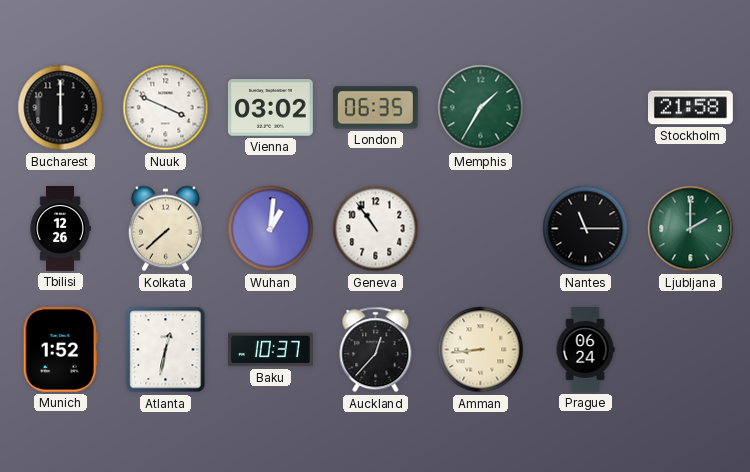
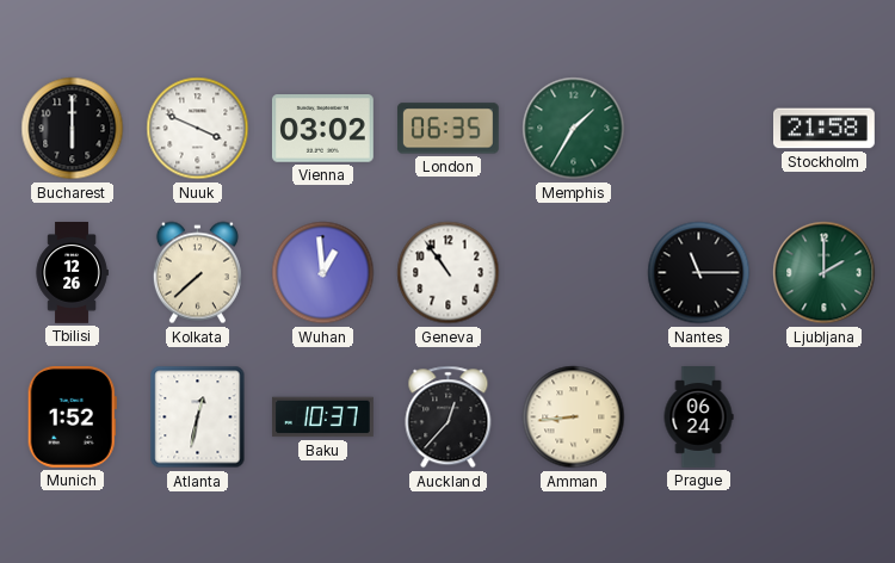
Wuhan: 1:01 -> 12:59
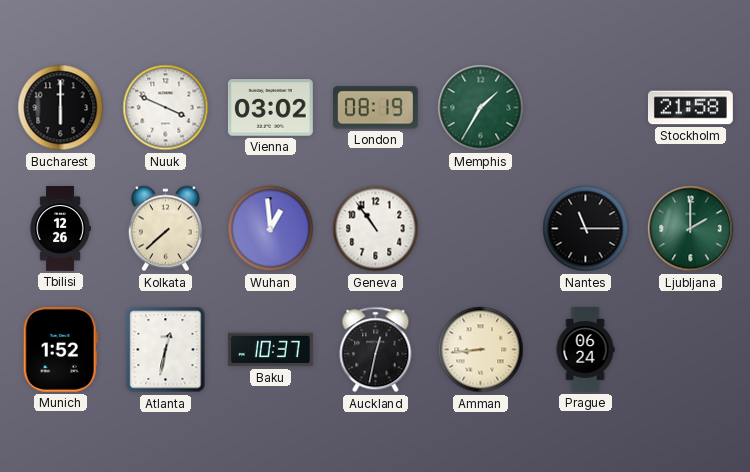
London: 06:35 -> 08:19
Auckland: 12:37 -> 12:32
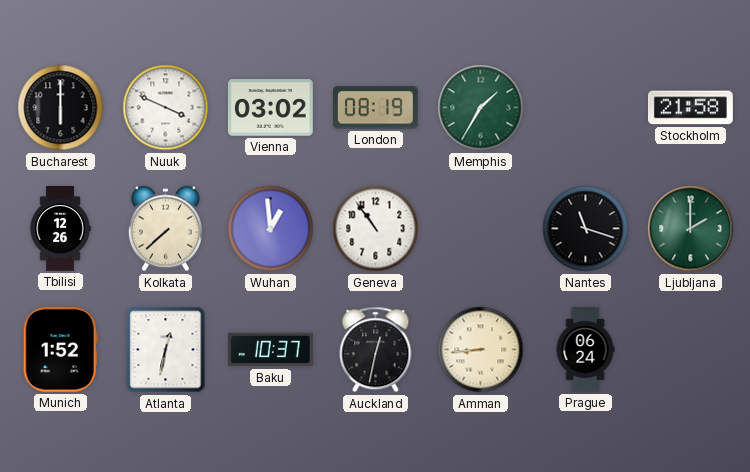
Nantes: 11:15 -> 11:18
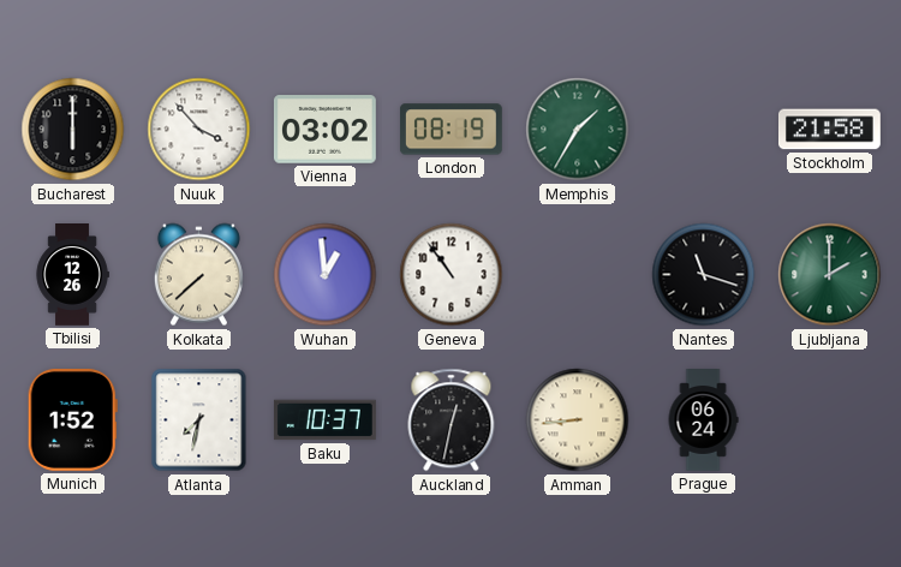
Nuuk: 3:49 -> 3:53
Atlanta: 12:32 -> 7:32
